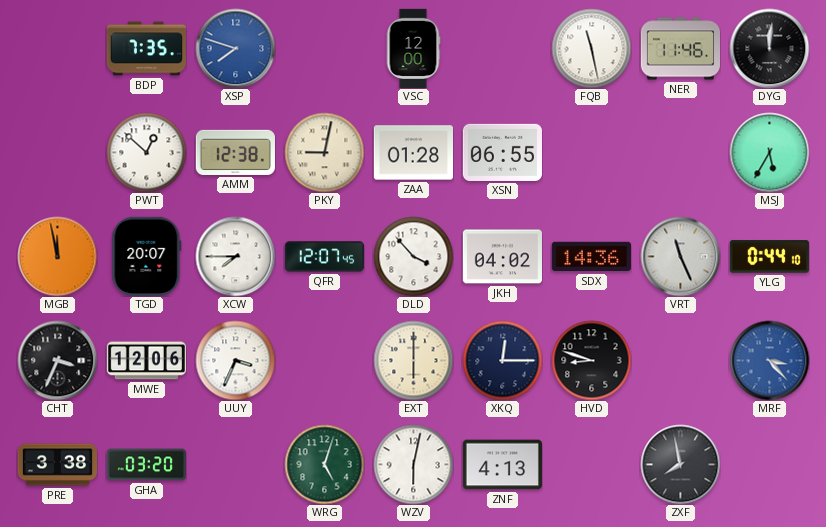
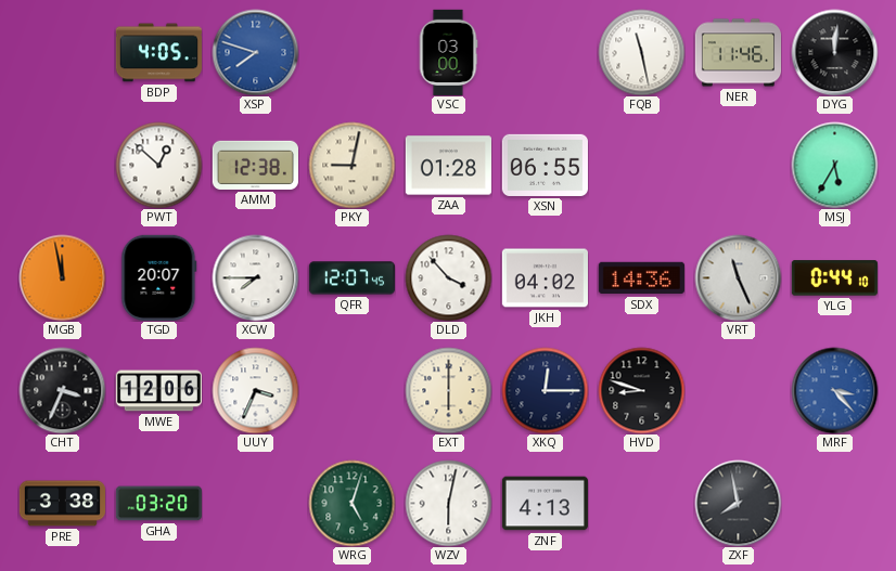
BDP: 7:35 -> 4:05
VSC: 12:00 -> 03:00
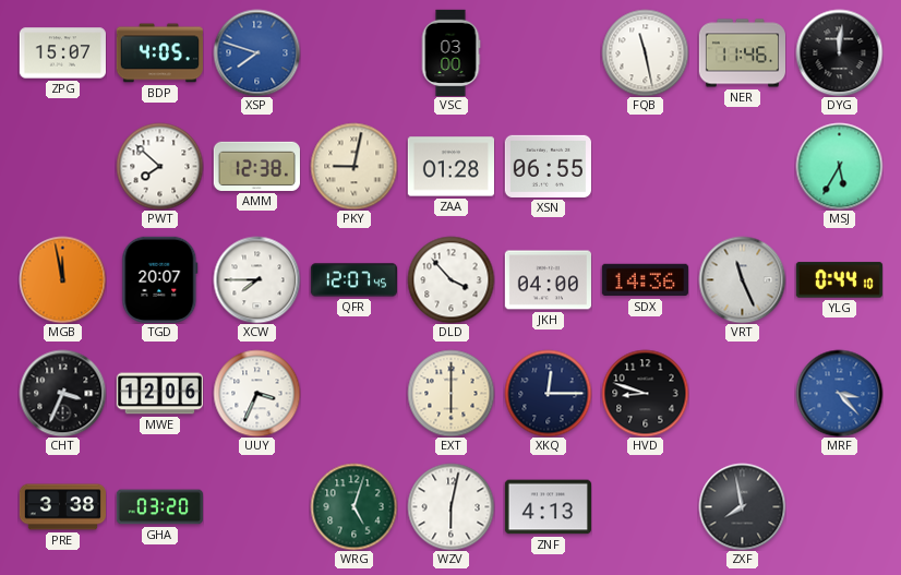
ZPG: none -> 15:07
PWT: 12:52 -> 7:52
JKH: 04:02 -> 04:00
